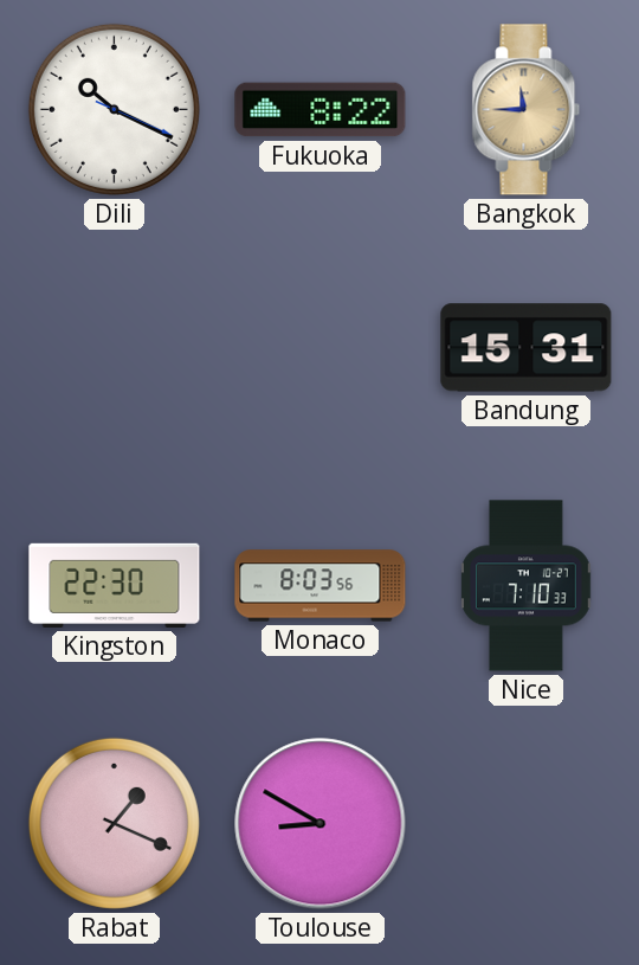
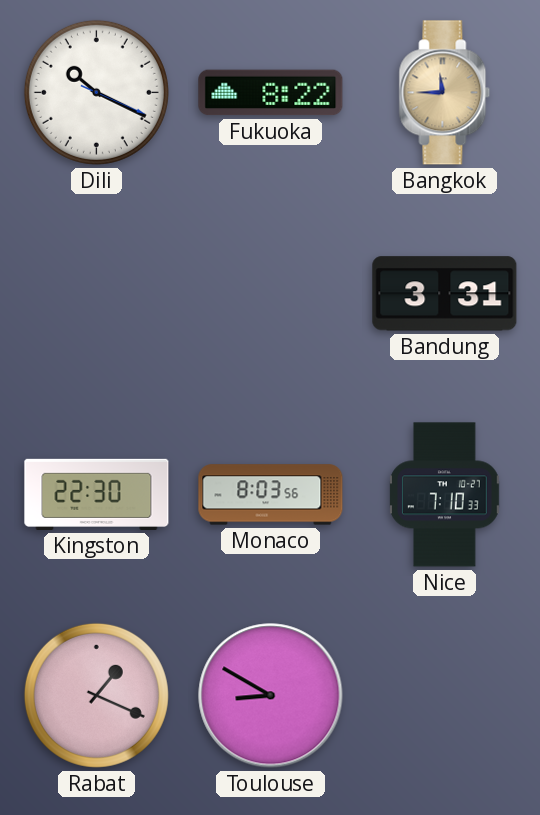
Bandung: 15:31 -> 3:31
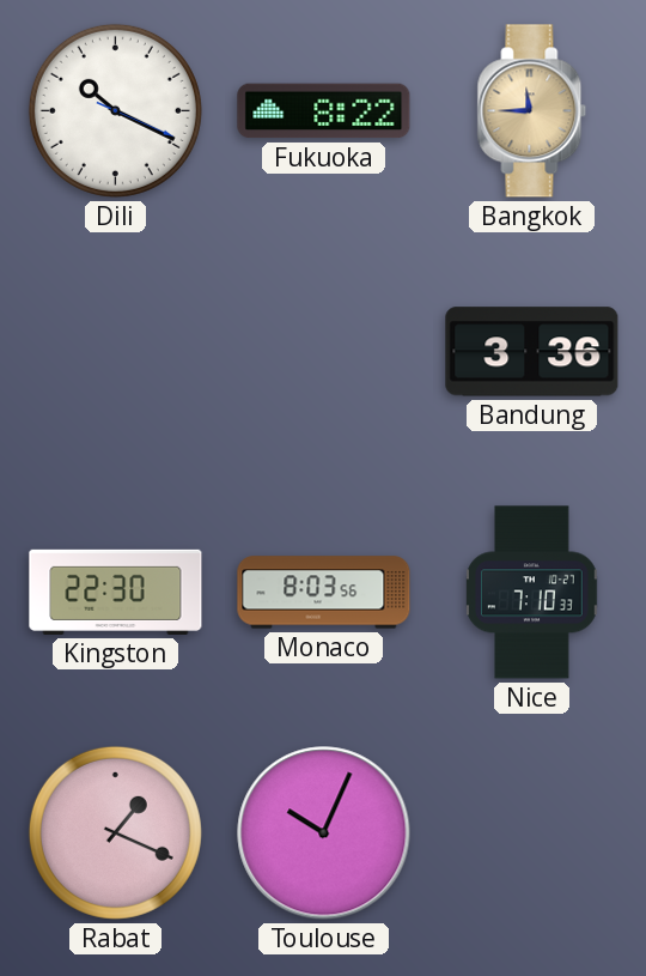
Bandung: 3:31 -> 3:36
Toulouse: 8:50 -> 10:04
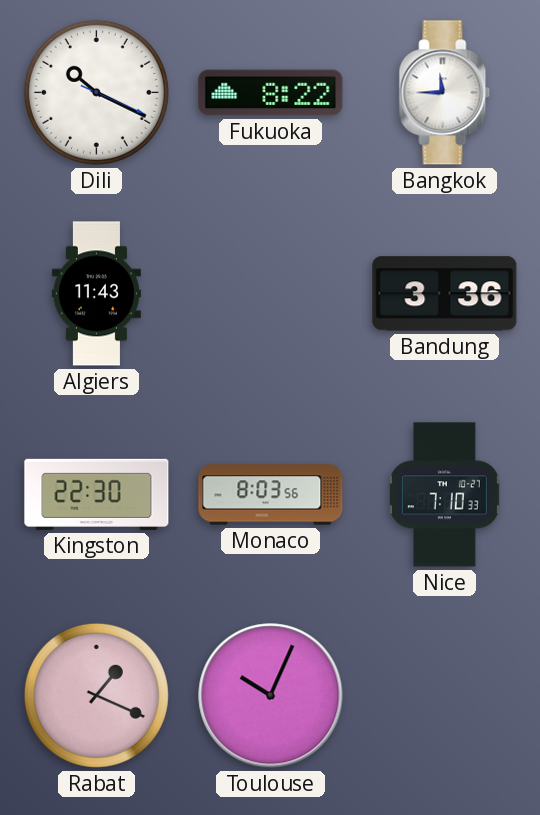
Bangkok dial: champagne -> white
Algiers: none -> 11:43
